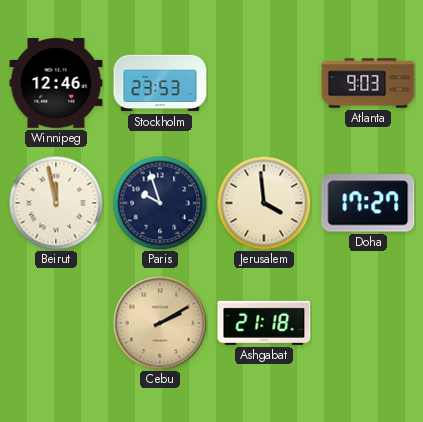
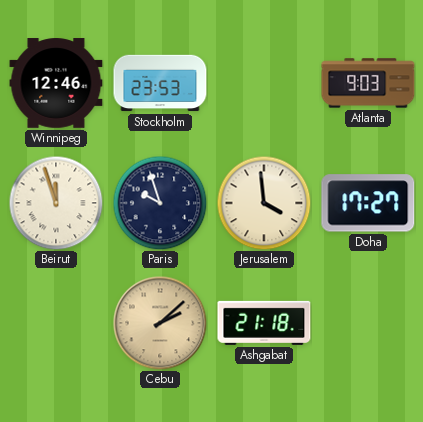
Beirut: 11:58 -> 11:57
Cebu: 2:10 -> 2:08
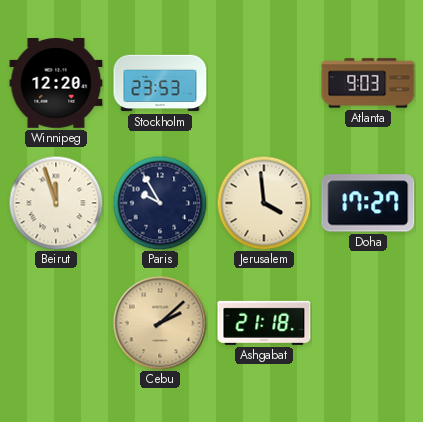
Winnipeg: 12:46 -> 12:20
Paris: 9:57 -> 9:55
